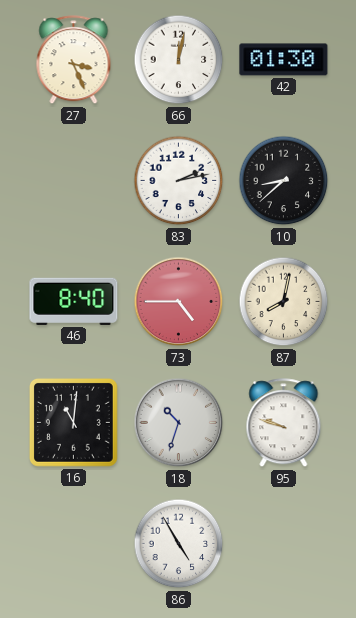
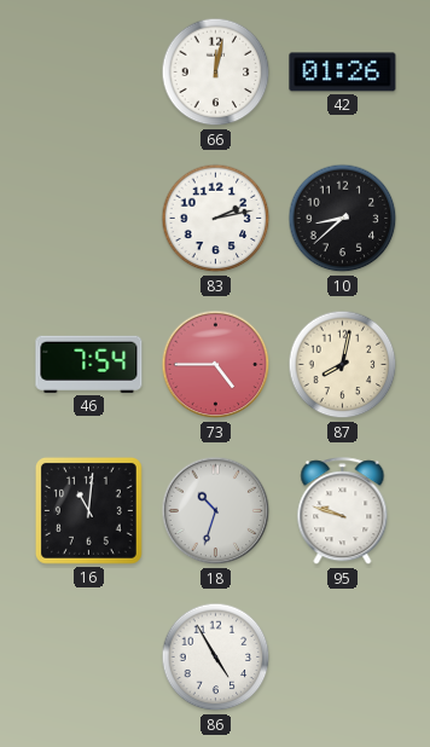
27: 3:26 -> none
42: 01:30 -> 01:26
46: 8:40 -> 7:54
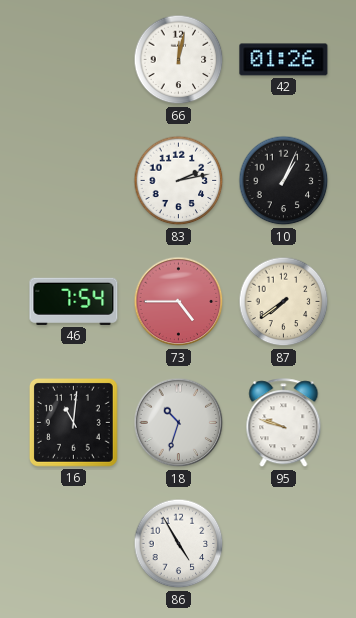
10: 8:38 -> 1:04
87: 8:02 -> 7:39
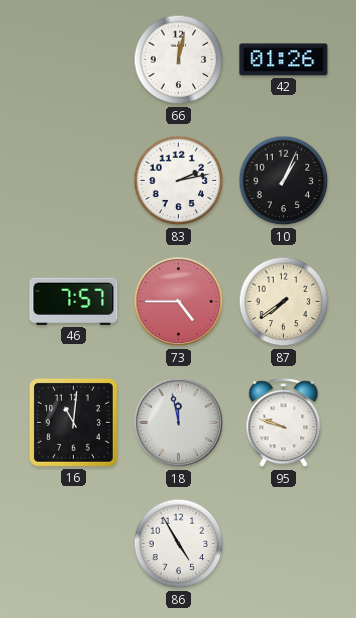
46: 7:54 -> 7:57
18: 10:33 -> 11:58
